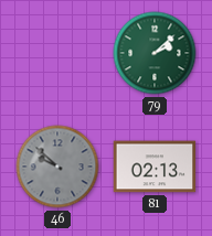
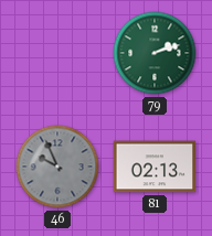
79: 2:08 -> 2:12
46: 9:52 -> 9:56
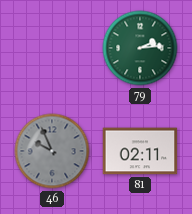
79: 2:12 -> 2:14
81: 02:13 -> 02:11
